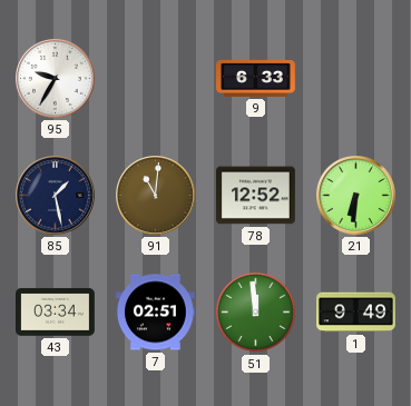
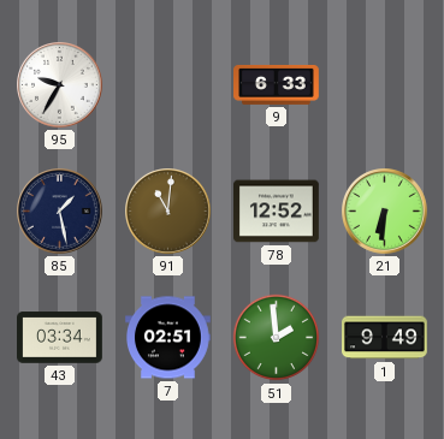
51: 11:59 -> 1:59
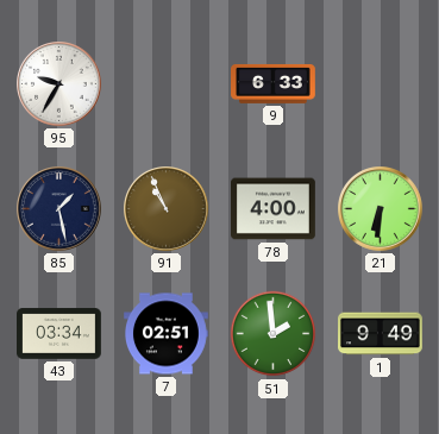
91: 11:01 -> 10:56
78: 12:52 -> 4:00
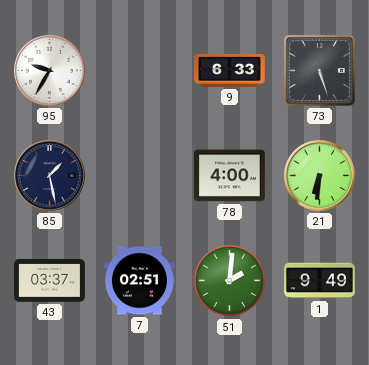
73: none -> 5:27
91: 10:56 -> none
43: 03:34 -> 03:37
51: 1:59 -> 2:01
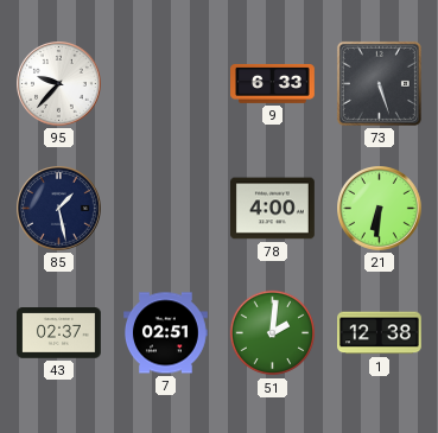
95: 9:35 -> 9:37
43: 03:37 -> 02:37
1: 9:49 -> 12:38
